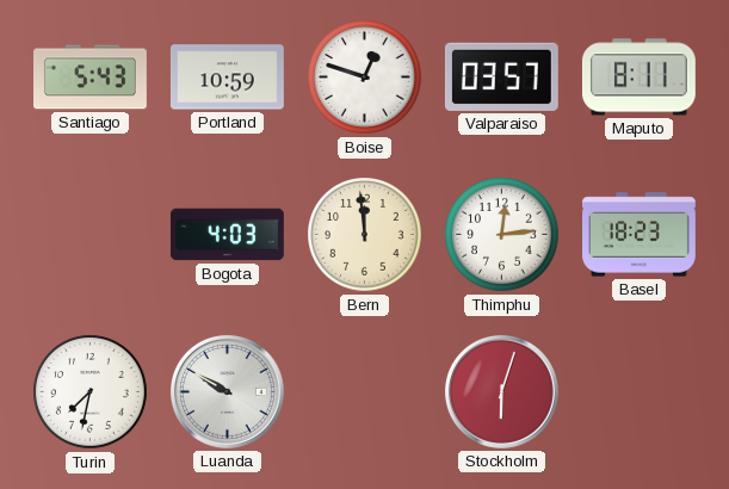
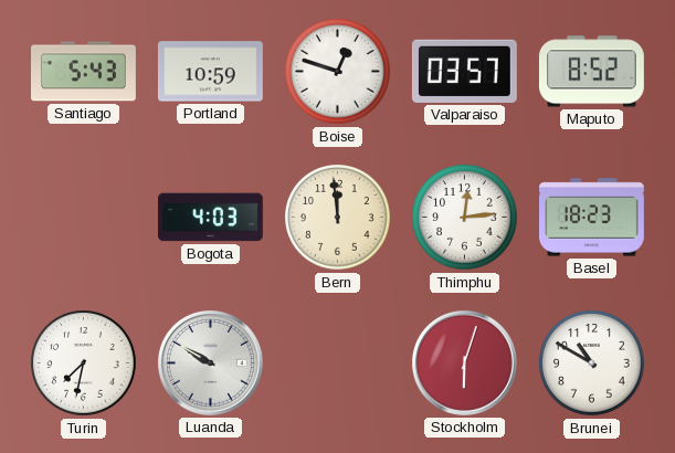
Maputo: 8:11 -> 8:52
Brunei: none -> 10:50
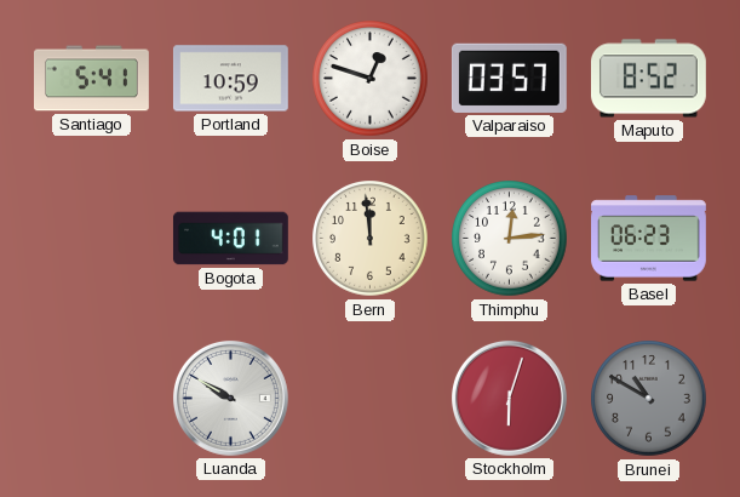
Santiago: 5:43 -> 5:41
Bogota: 4:03 -> 4:01
Basel: 18:23 -> 06:23
Turin: 7:32 -> none
Brunei dial: white -> grey
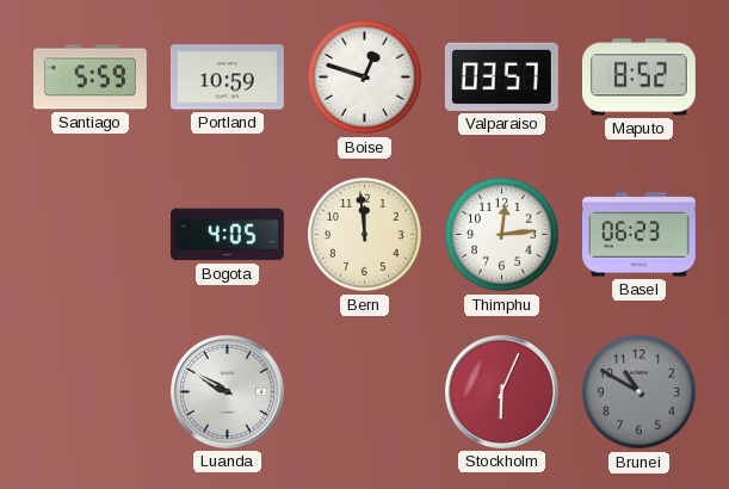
Santiago: 5:41 -> 5:59
Bogota: 4:01 -> 4:05
Stockholm: 6:03 -> 6:04
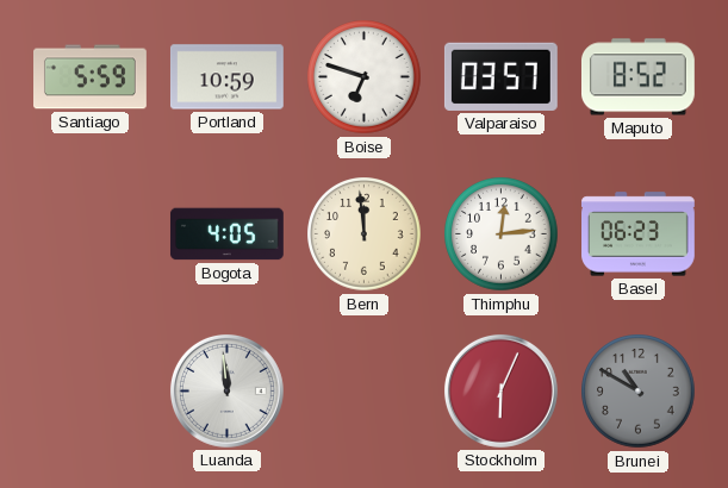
Boise: 12:48 -> 6:48
Luanda: 9:50 -> 11:59
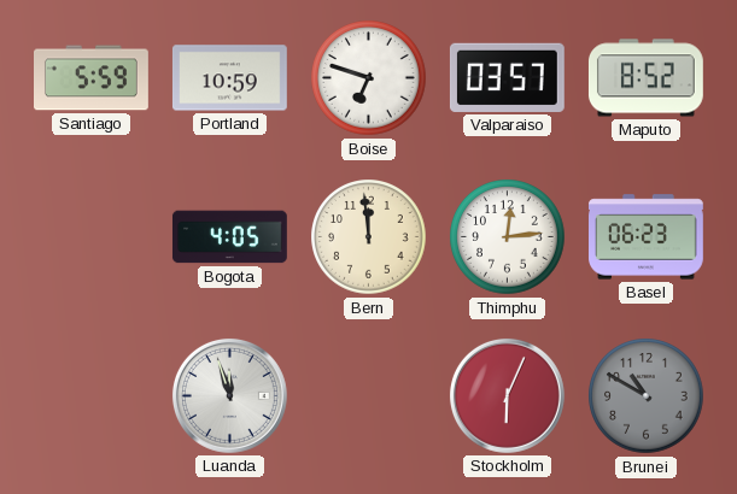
Luanda: 11:59 -> 11:57
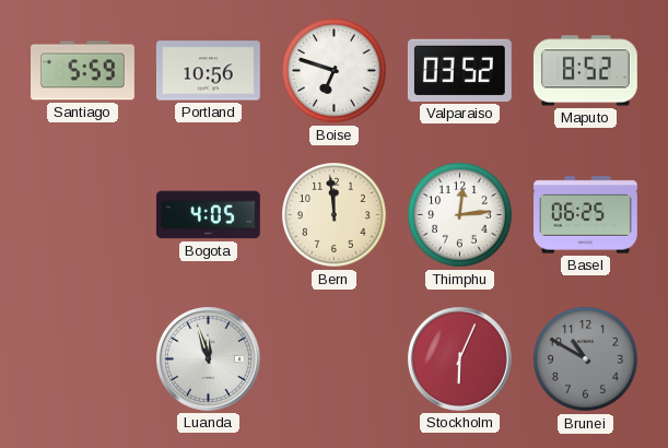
Portland: 10:59 -> 10:56
Valparaiso: 03:57 -> 03:52
Basel: 06:23 -> 06:25
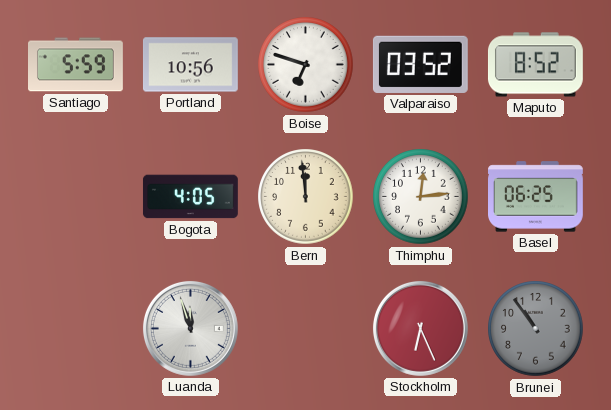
Stockholm: 6:04 -> 6:26
Brunei: 10:50 -> 10:54
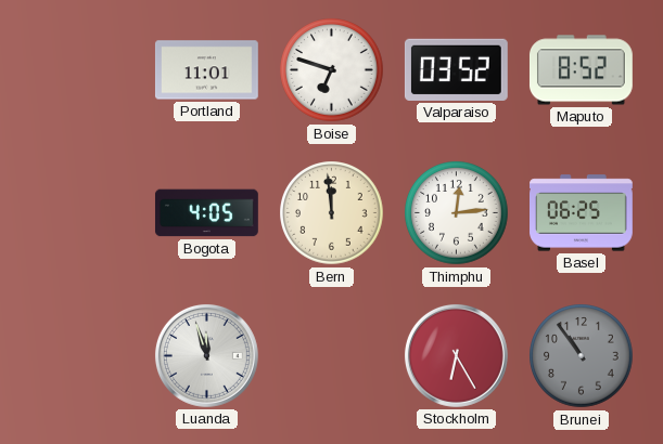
Santiago: 5:59 -> none
Portland: 10:56 -> 11:01
Stockholm: 6:26 -> 6:25
